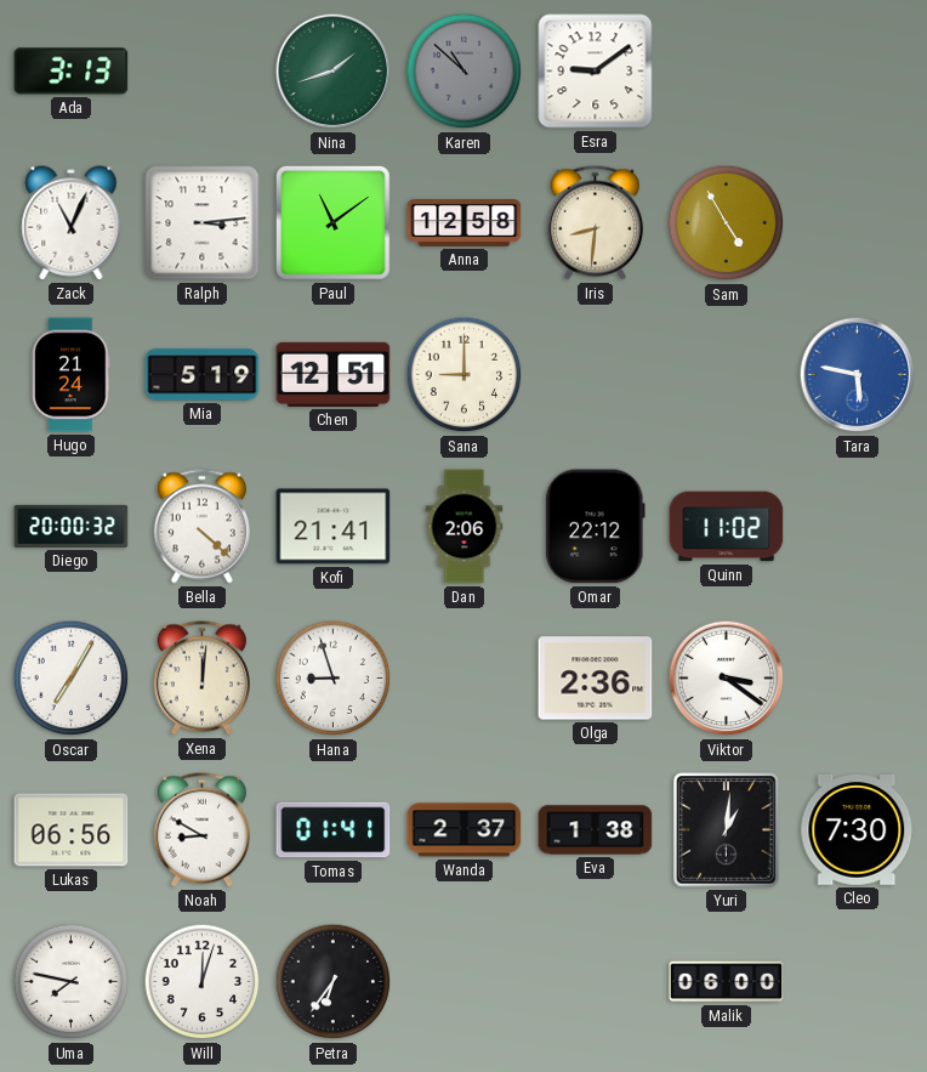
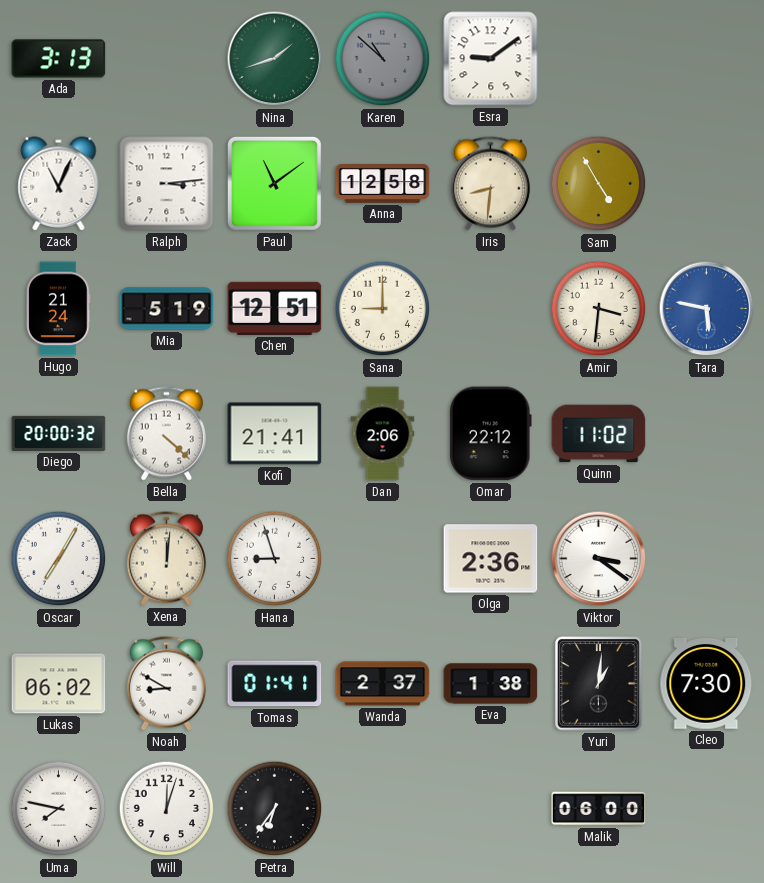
Amir: none -> 3:31
Lukas: 06:56 -> 06:02
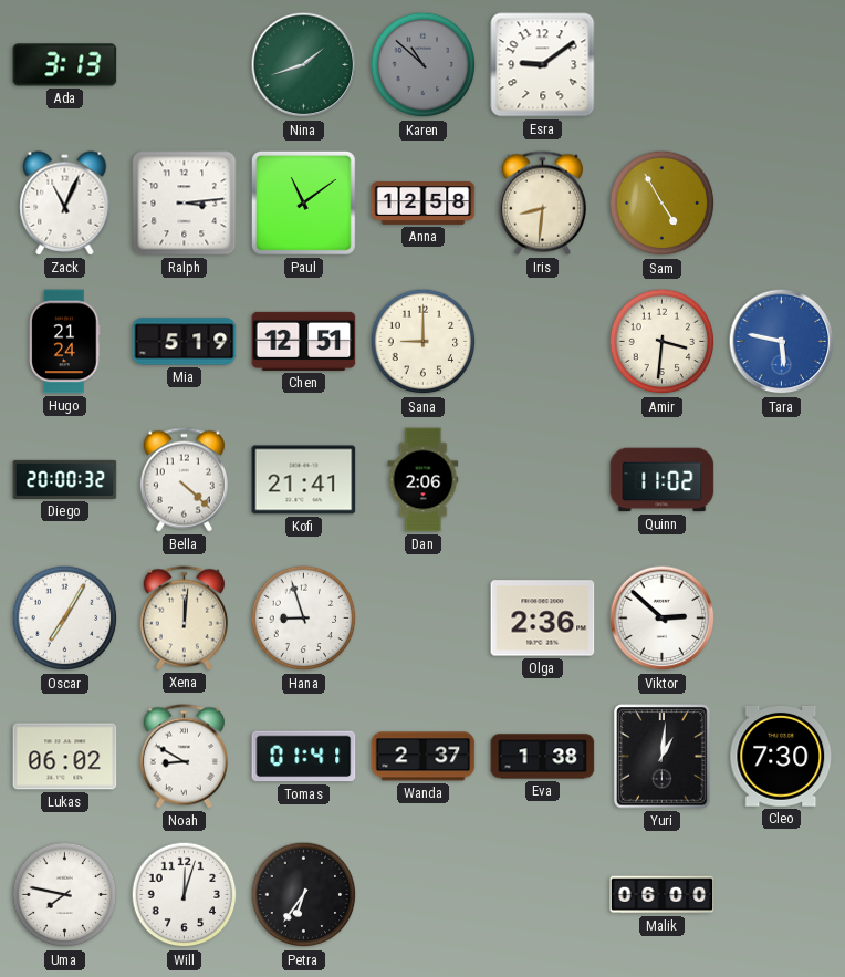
Omar: 22:12 -> none
Viktor: 3:21 -> 2:52
